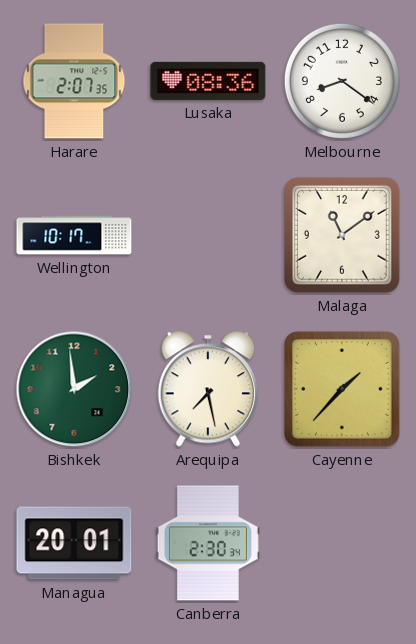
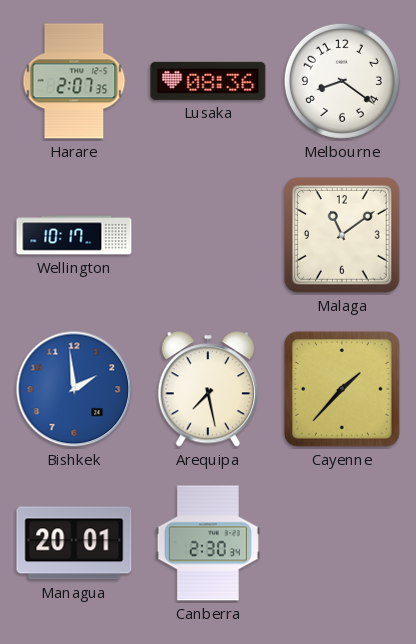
Bishkek dial: green -> blue
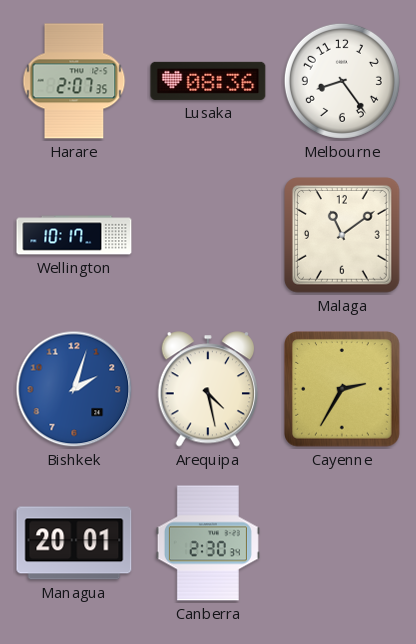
Melbourne: 8:21 -> 8:24
Bishkek: 1:59 -> 2:03
Arequipa: 7:28 -> 4:28
Cayenne: 1:37 -> 2:35
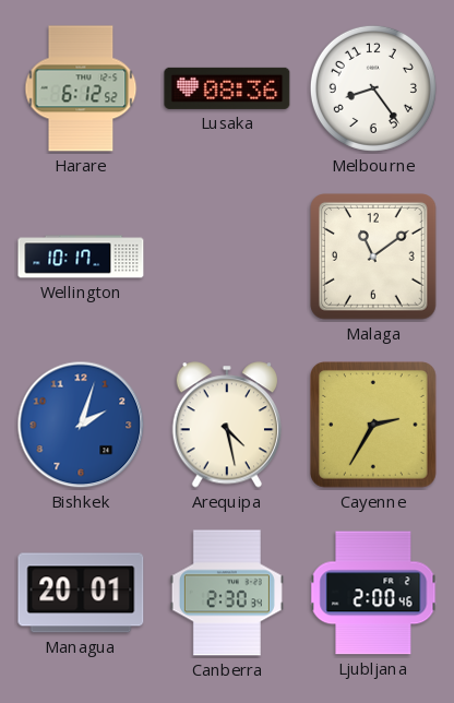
Harare: 2:07 -> 6:12
Ljubljana: none -> 2:00
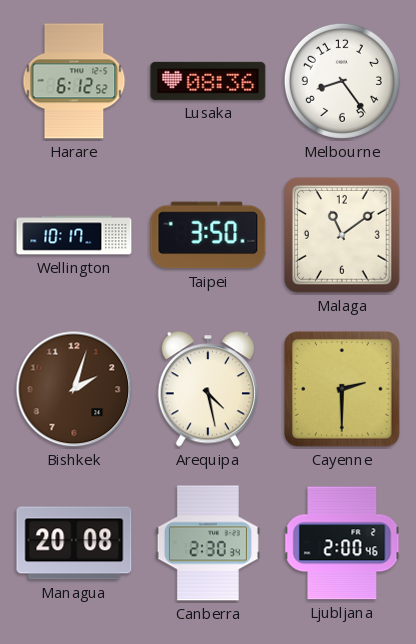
Taipei: none -> 3:50
Bishkek dial: blue -> brown
Cayenne: 2:35 -> 2:30
Managua: 20:01 -> 20:08
